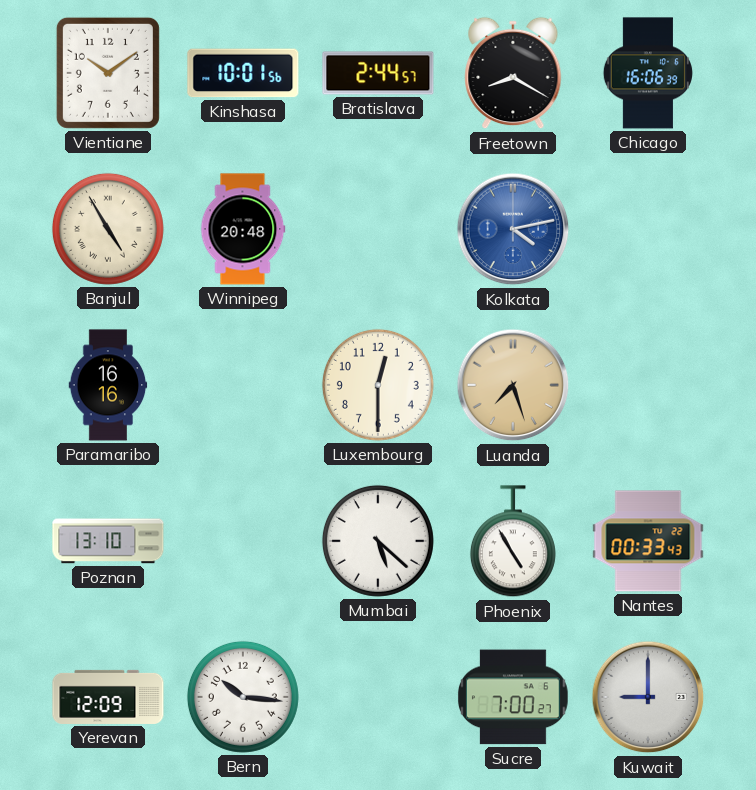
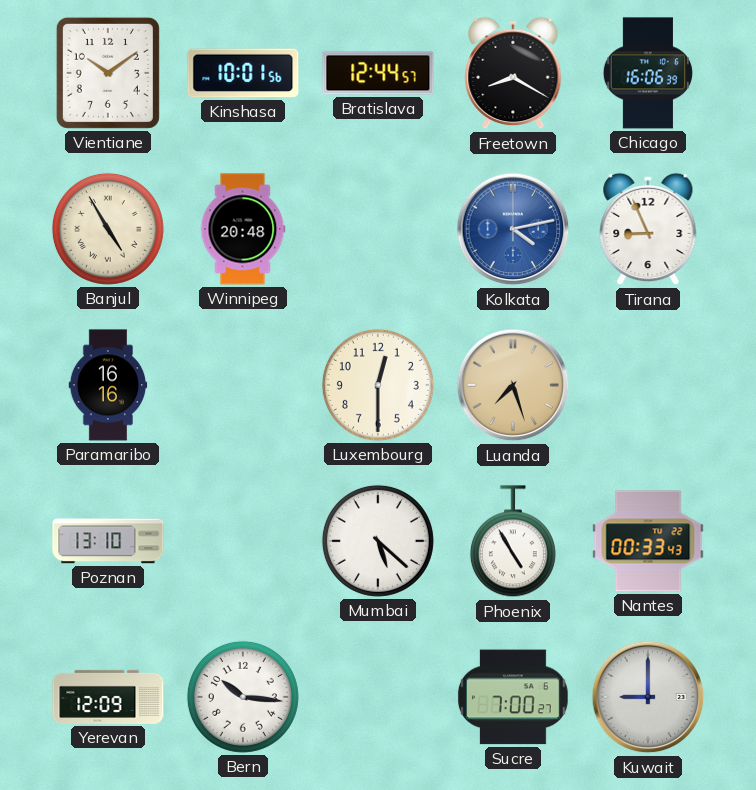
Bratislava: 2:44 -> 12:44
Tirana: none -> 8:56
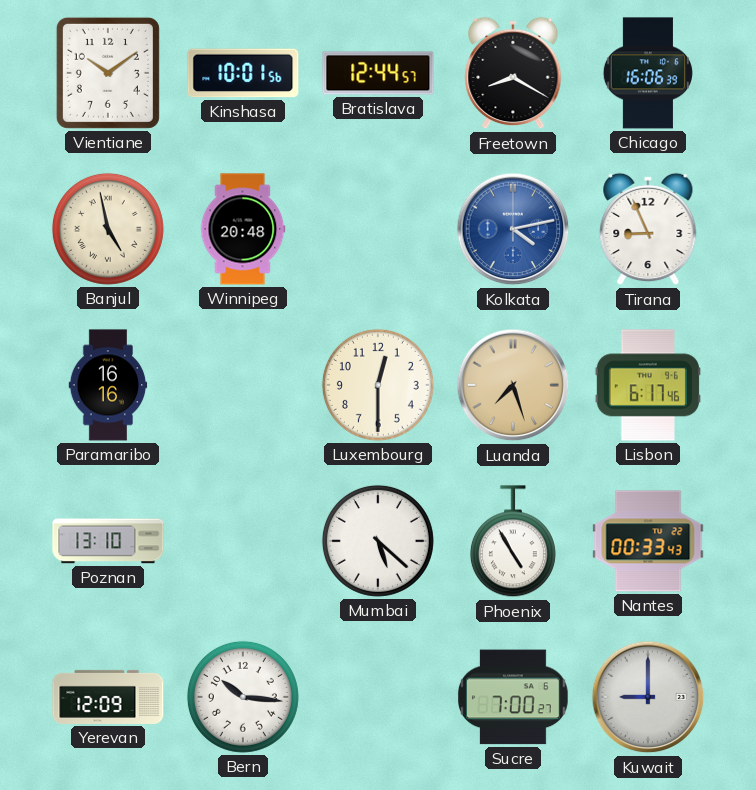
Banjul: 4:55 -> 4:58
Lisbon: none -> 6:17
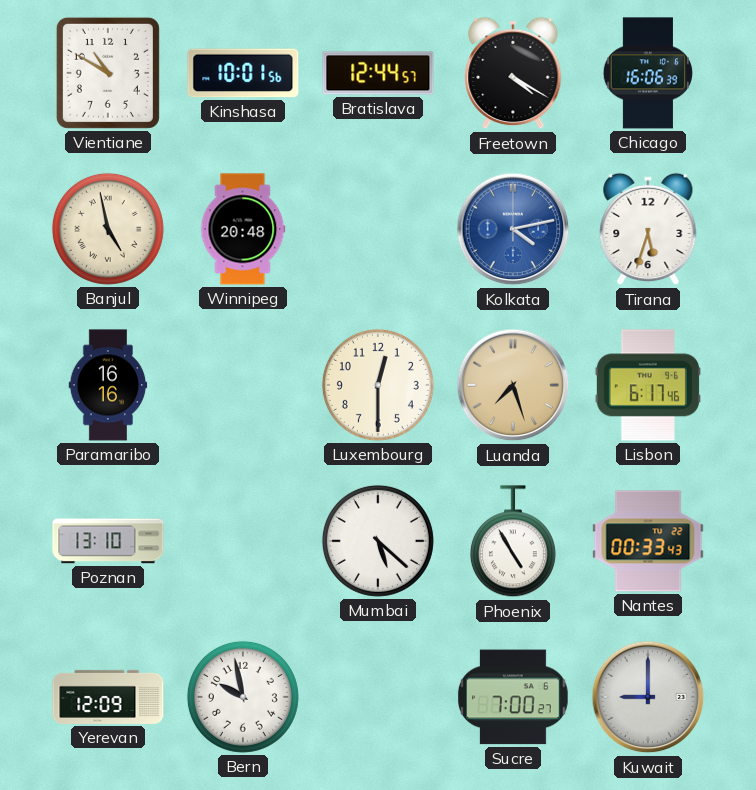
Vientiane: 10:09 -> 10:50
Freetown: 8:20 -> 4:20
Tirana: 8:56 -> 5:33
Bern: 10:16 -> 9:58
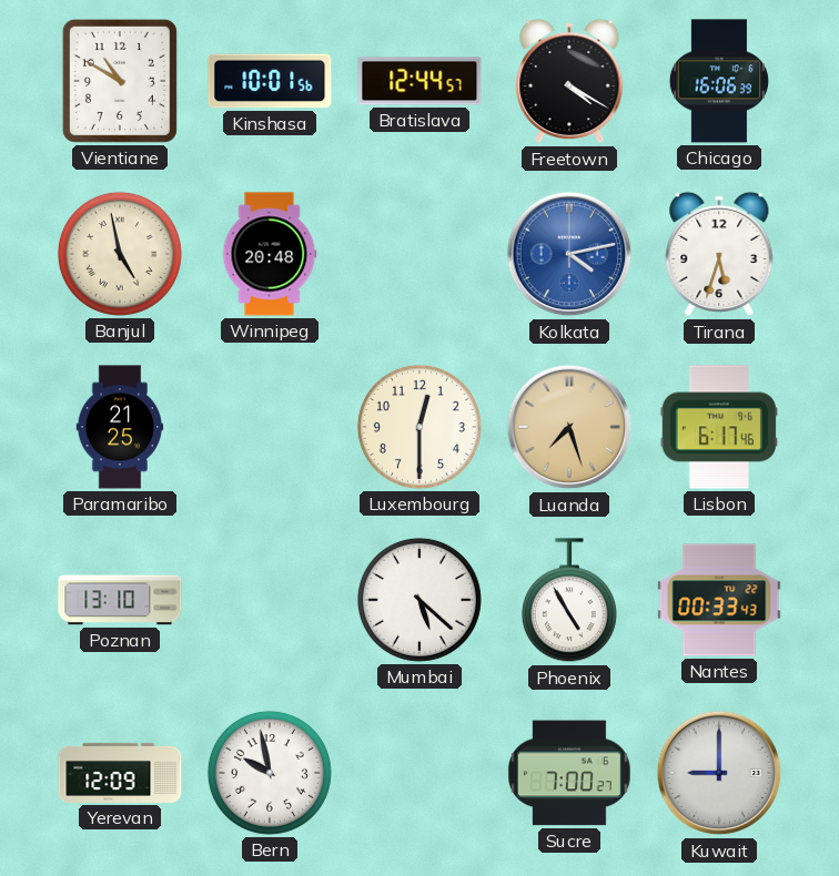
Paramaribo: 16:16 -> 21:25
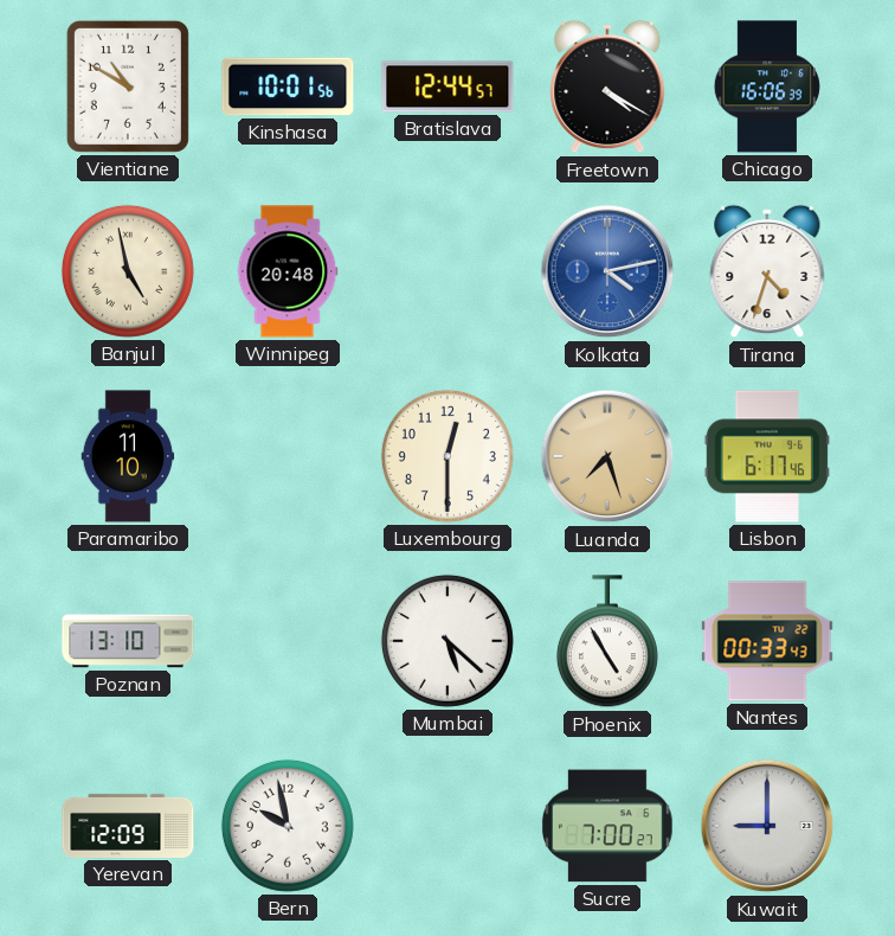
Tirana: 5:33 -> 4:33
Paramaribo: 21:25 -> 11:10
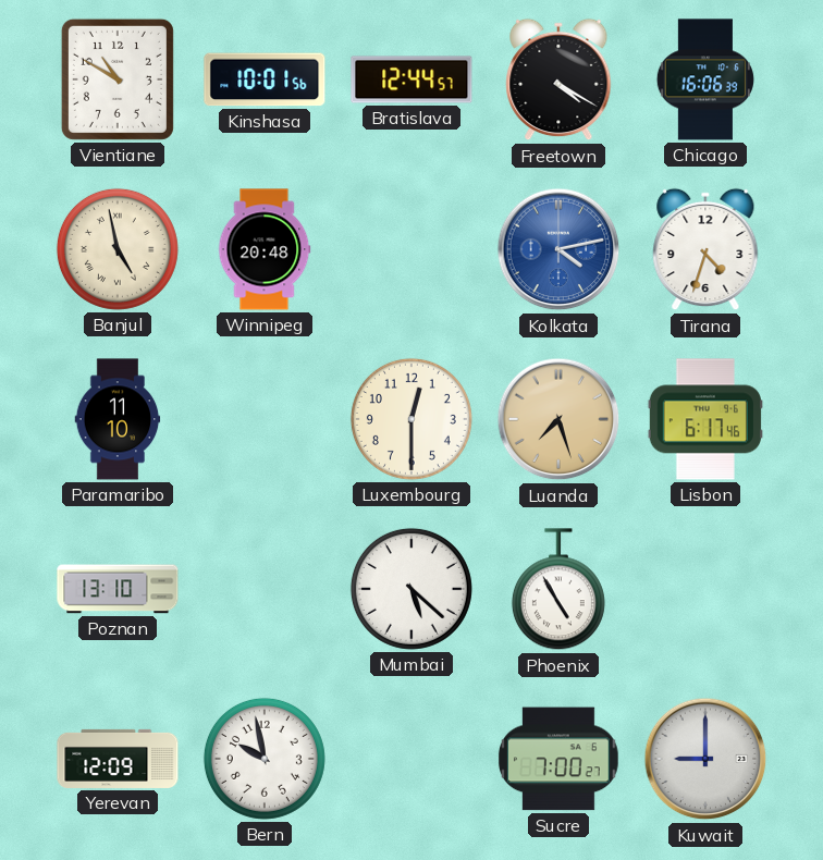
Nantes: 00:33 -> none
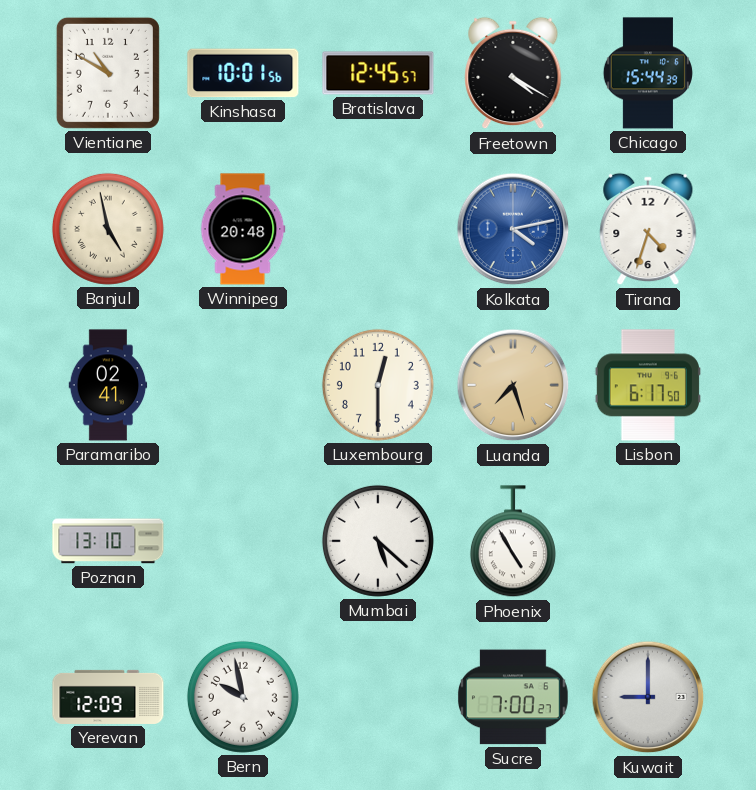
Bratislava: 12:44 -> 12:45
Chicago: 16:06 -> 15:44
Paramaribo: 11:10 -> 02:41
Lisbon: 6:17:46 -> 6:17:50
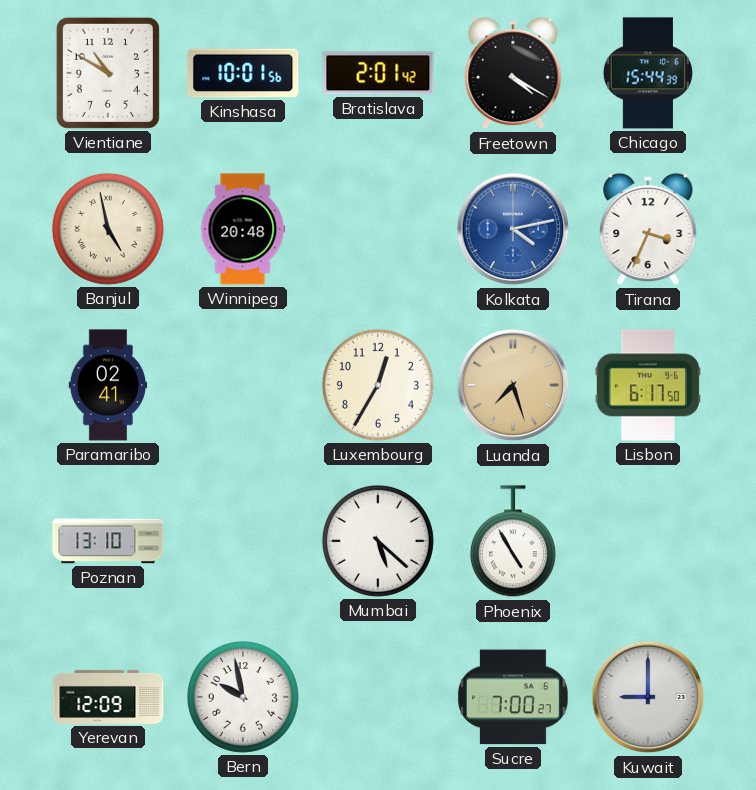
Bratislava: 12:45 -> 2:01
Tirana: 4:33 -> 3:34
Luxembourg: 12:30 -> 12:35
